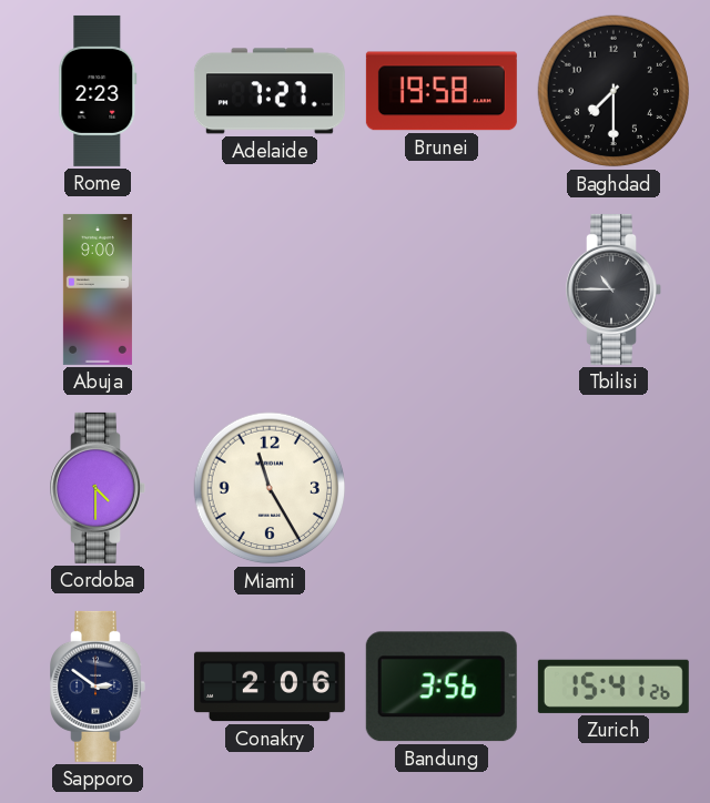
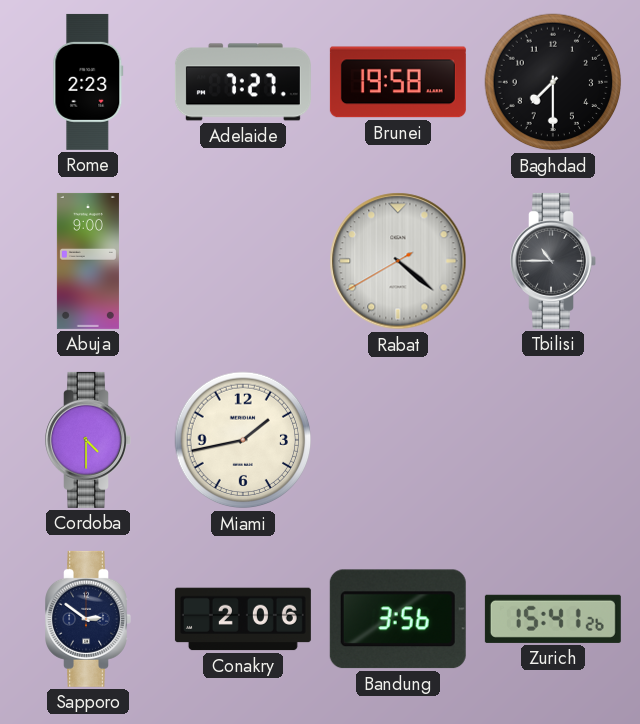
Rabat: none -> 4:21
Miami: 11:25 -> 1:43
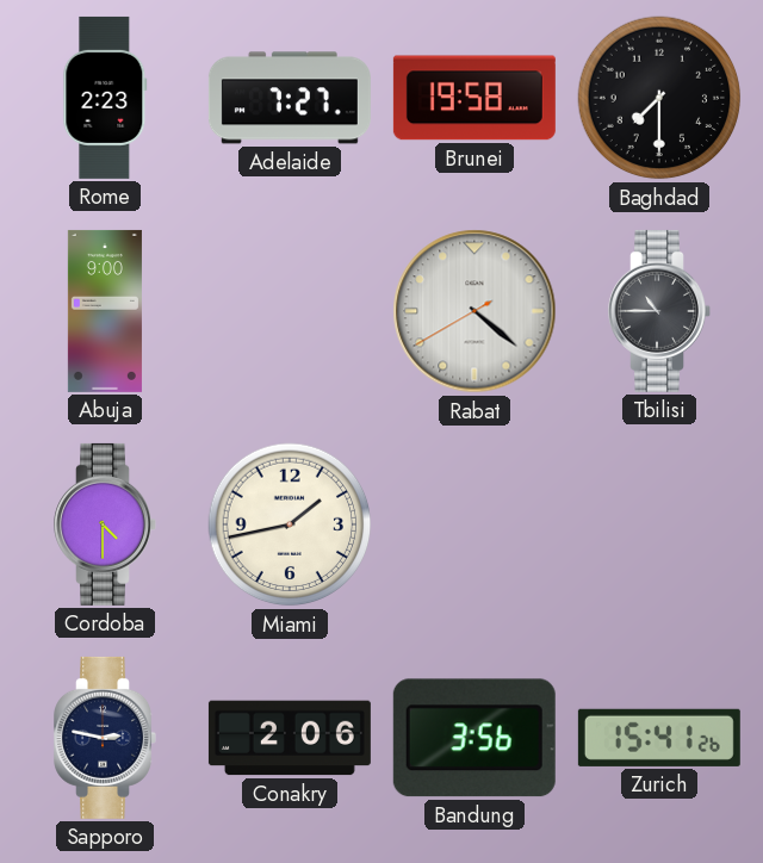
Sapporo: 2:51 -> 2:47
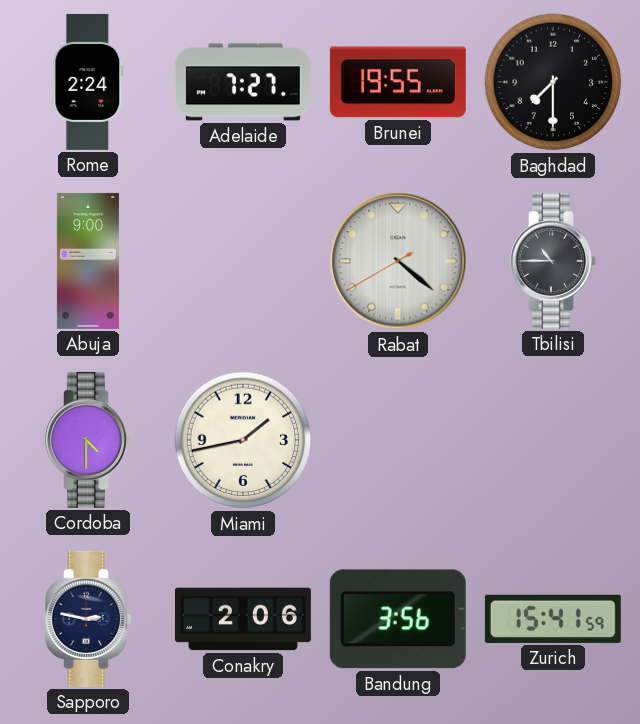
Rome: 2:23 -> 2:24
Brunei: 19:58 -> 19:55
Zurich: 15:41:26 -> 15:41:59
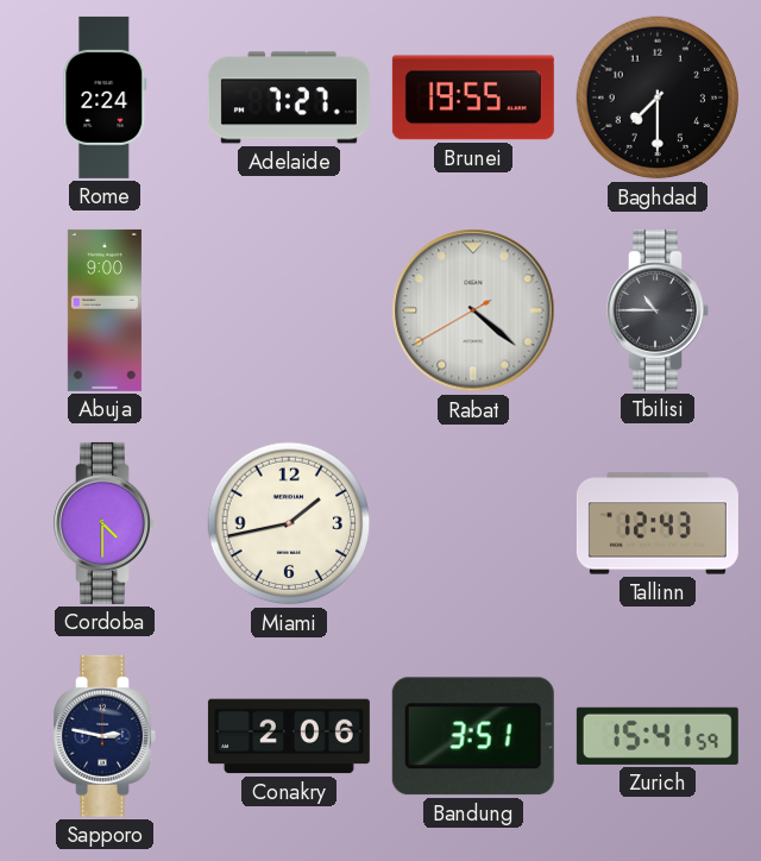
Tallinn: none -> 12:43
Bandung: 3:56 -> 3:51
